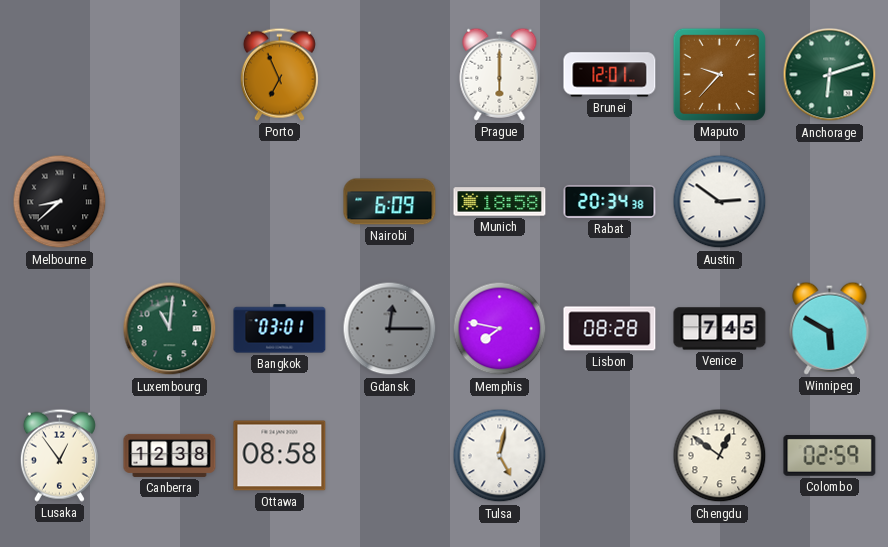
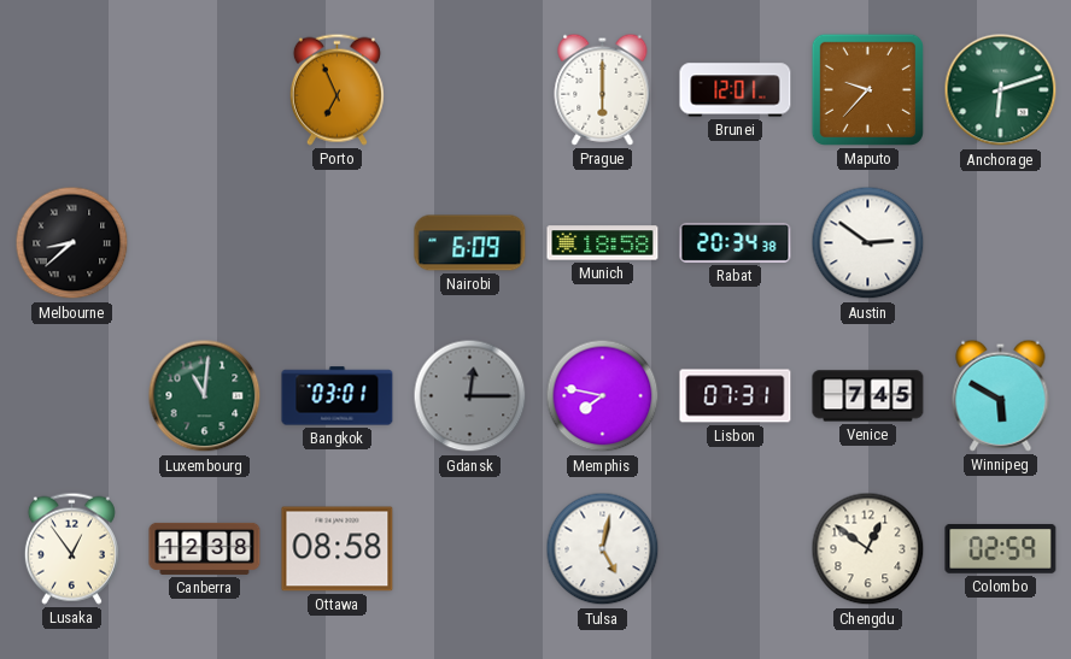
Lisbon: 08:28 -> 07:31
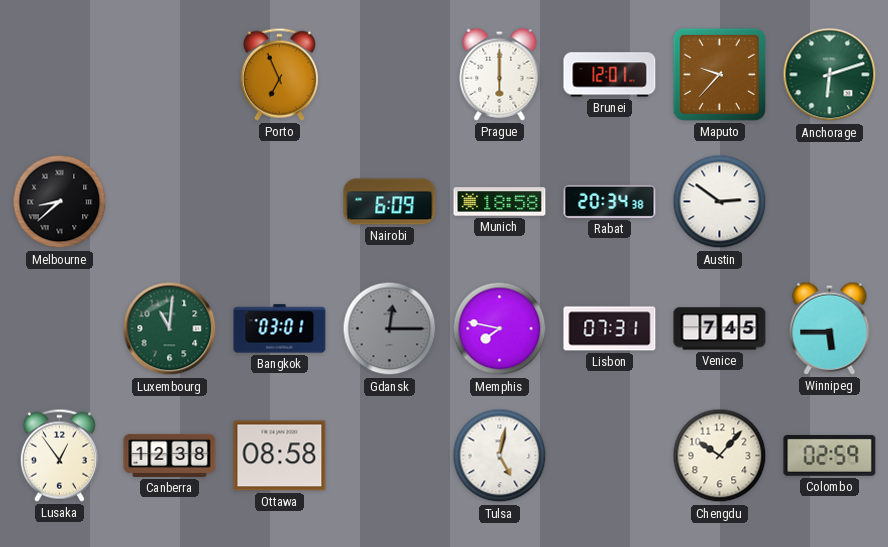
Winnipeg: 5:50 -> 5:45
Chengdu: 12:51 -> 10:07
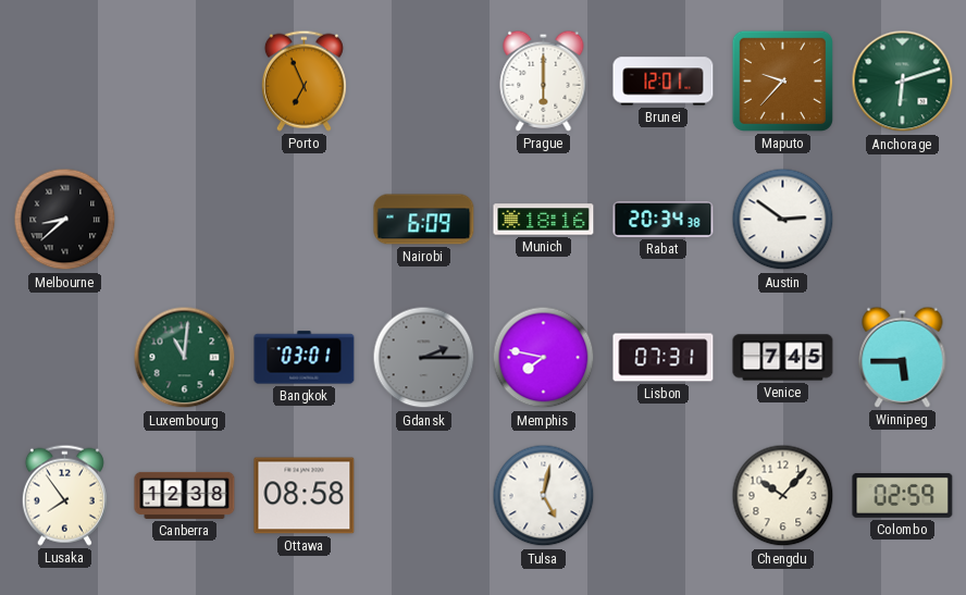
Munich: 18:58 -> 18:16
Gdansk: 12:15 -> 2:15
Lusaka: 12:54 -> 7:54
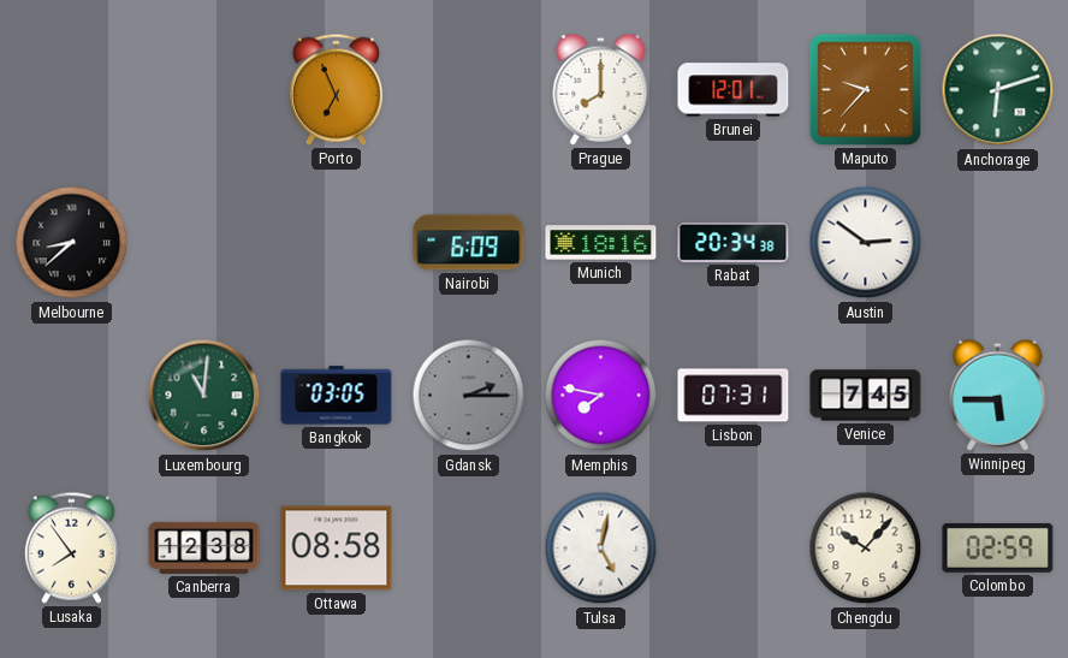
Prague: 6:00 -> 8:00
Bangkok: 03:01 -> 03:05
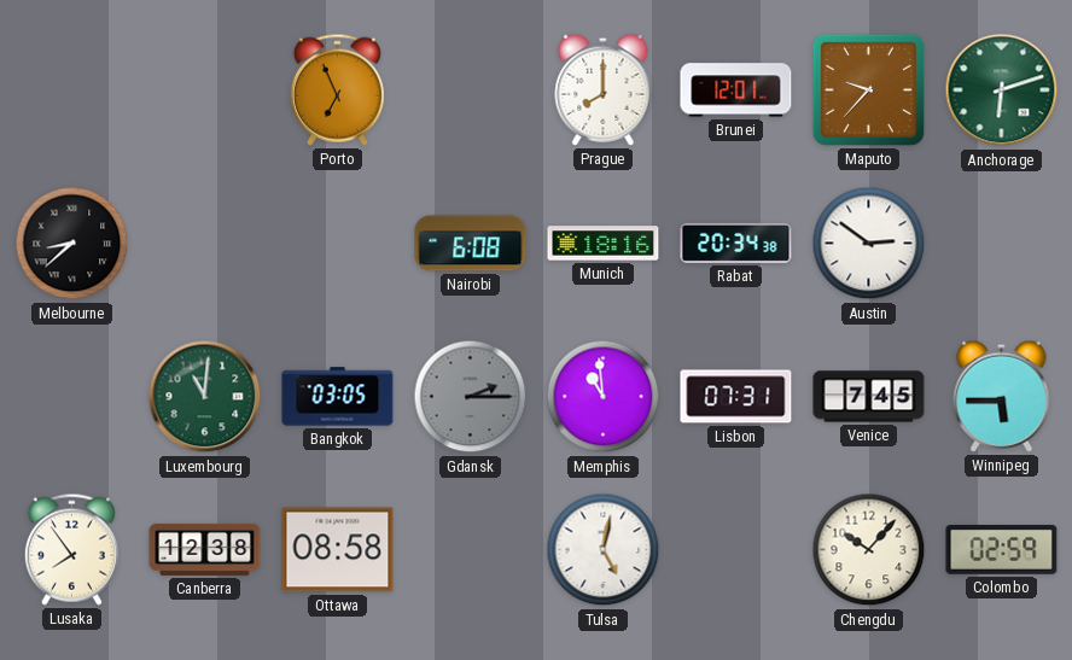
Nairobi: 6:09 -> 6:08
Memphis: 7:47 -> 10:59
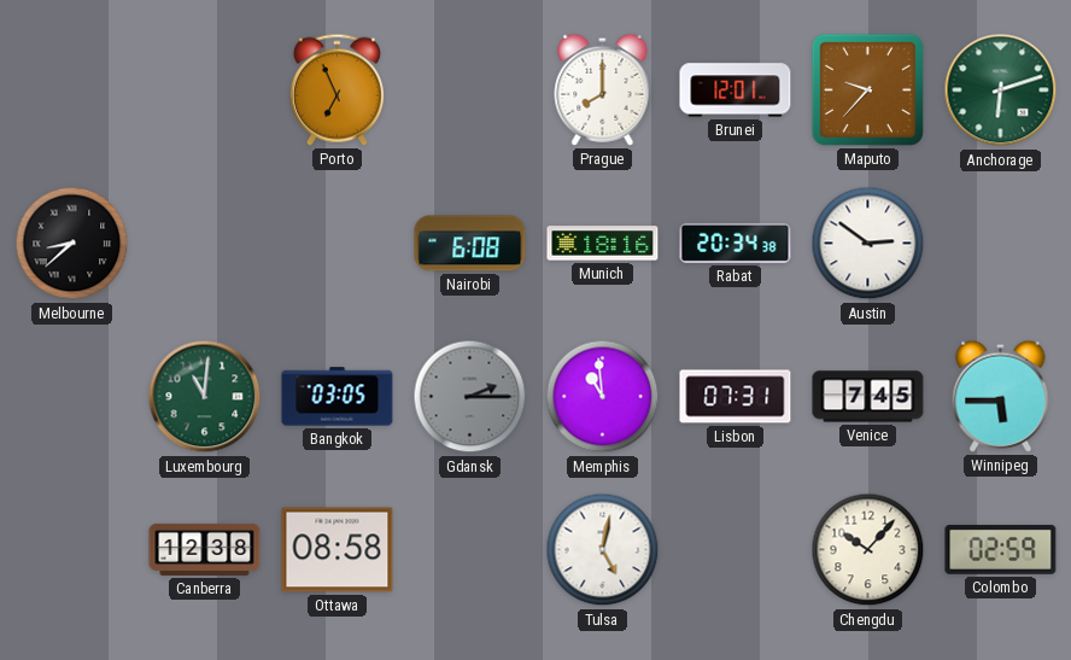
Lusaka: 7:54 -> none
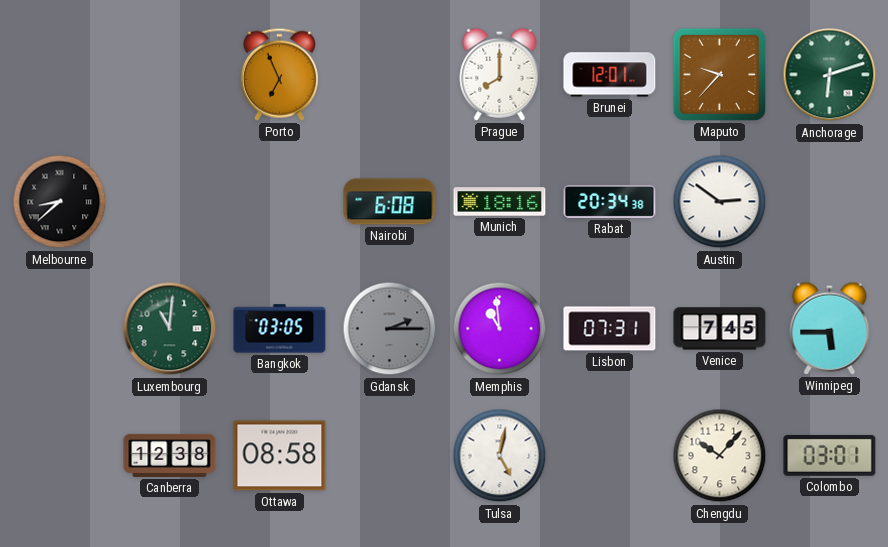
Colombo: 02:59 -> 03:01
